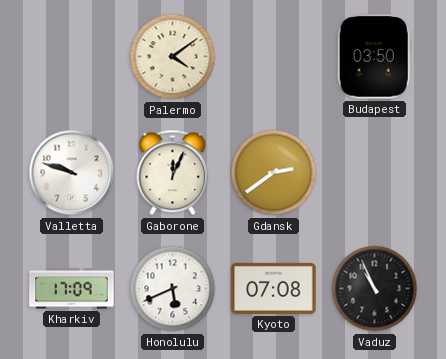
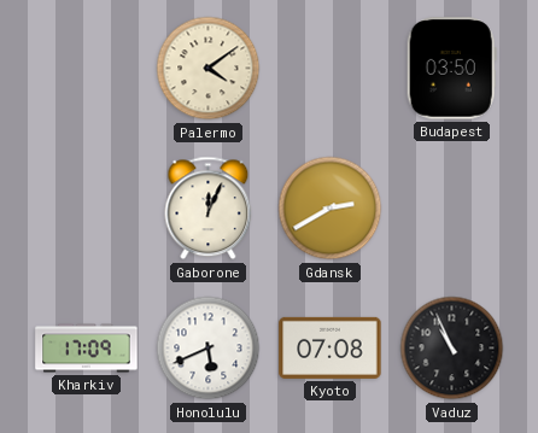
Valletta: 9:48 -> none
Gdansk: 2:39 -> 2:40
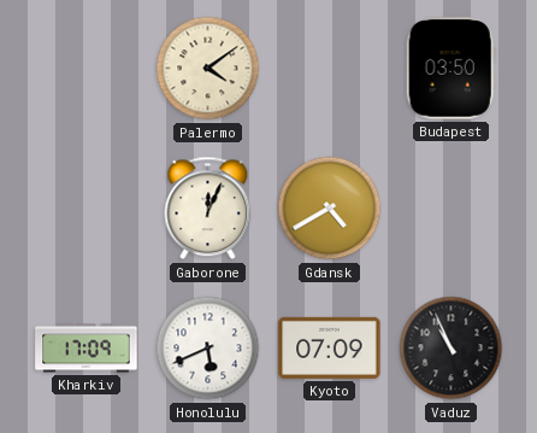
Gdansk: 2:40 -> 4:40
Kyoto: 07:08 -> 07:09
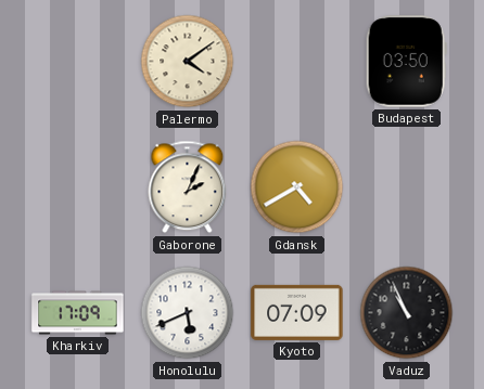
Gaborone: 12:04 -> 2:04
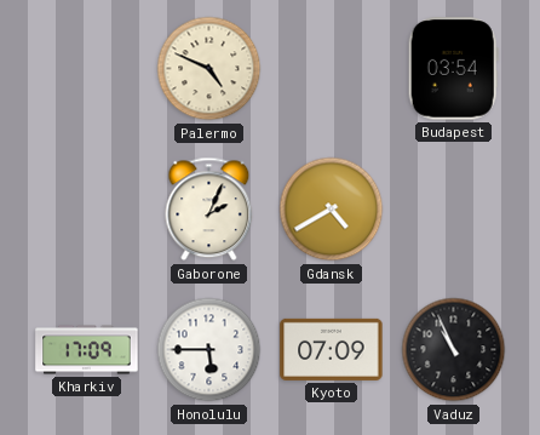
Palermo: 4:09 -> 4:49
Budapest: 03:50 -> 03:54
Honolulu: 5:41 -> 5:45
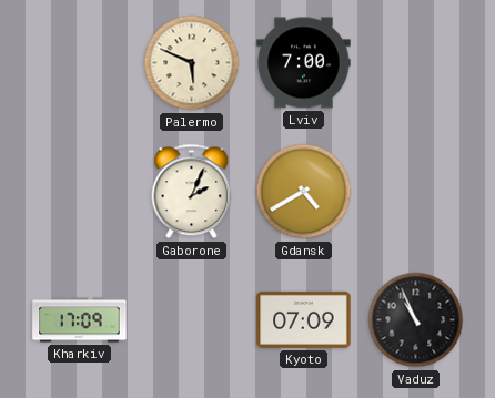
Palermo: 4:49 -> 5:49
Lviv: none -> 7:00
Budapest: 03:54 -> none
Honolulu: 5:45 -> none
